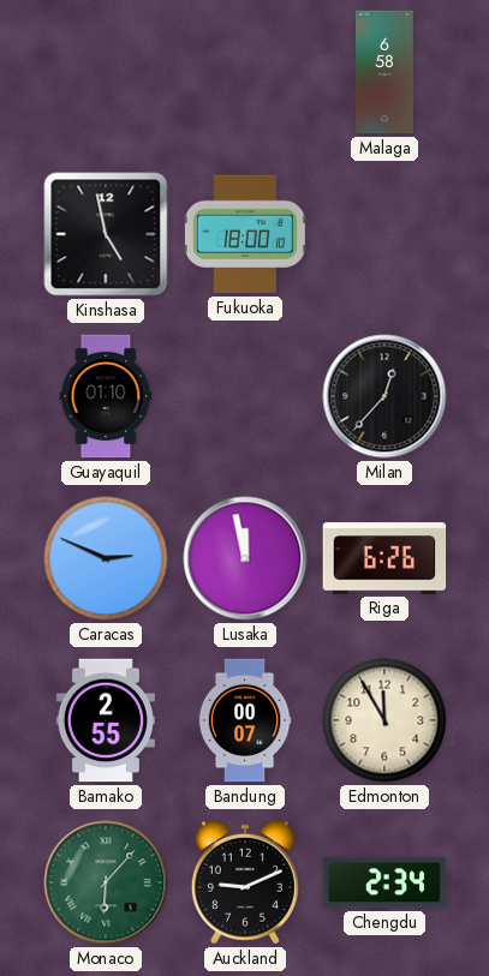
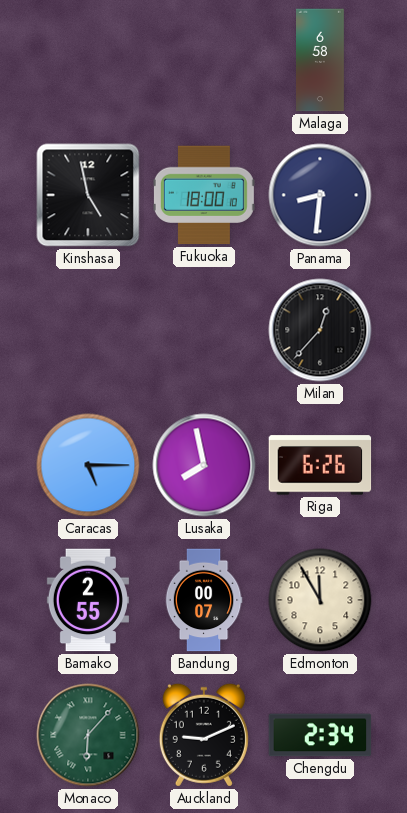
Panama: none -> 8:31
Guayaquil: 01:10 -> none
Caracas: 2:49 -> 5:15
Lusaka: 11:58 -> 7:58
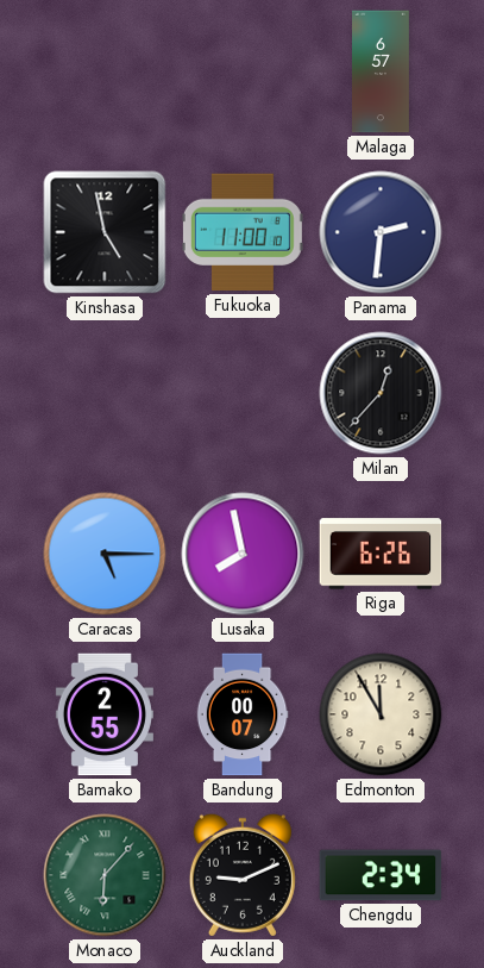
Malaga: 6:58 -> 6:57
Fukuoka: 18:00 -> 11:00
Panama: 8:31 -> 2:31
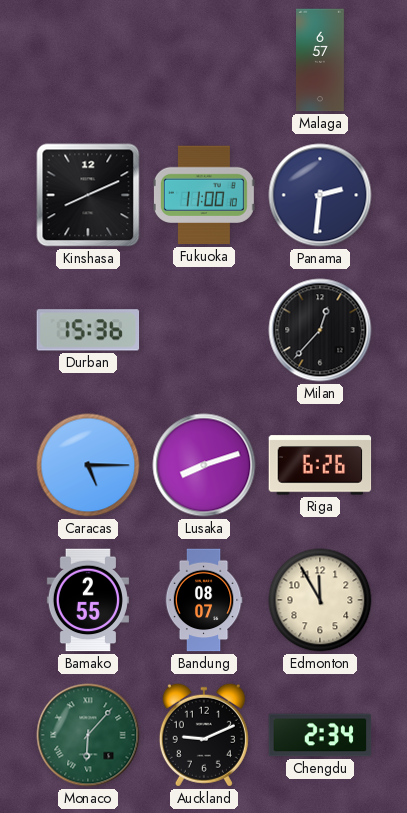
Kinshasa: 4:58 -> 8:11
Durban: none -> 15:36
Lusaka: 7:58 -> 8:12
Bandung: 00:07 -> 08:07
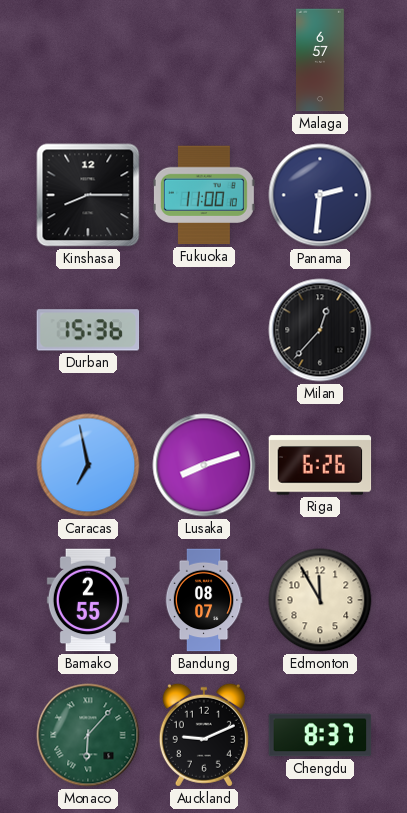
Kinshasa: 8:11 -> 8:15
Caracas: 5:15 -> 6:58
Chengdu: 2:34 -> 8:37
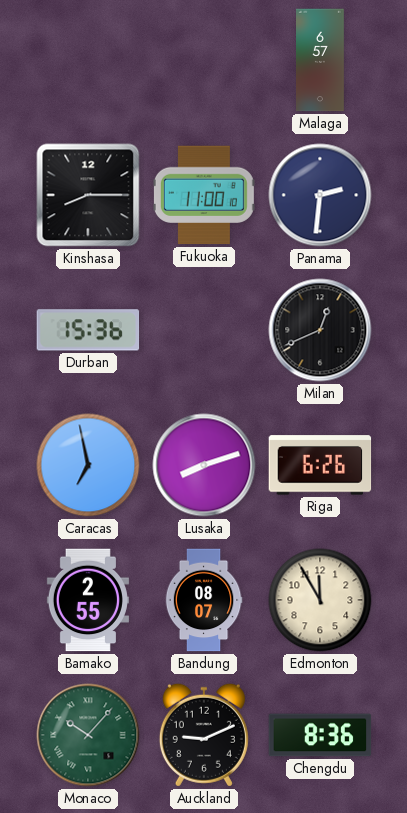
Milan: 12:37 -> 12:41
Monaco: 6:07 -> 10:07
Chengdu: 8:37 -> 8:36
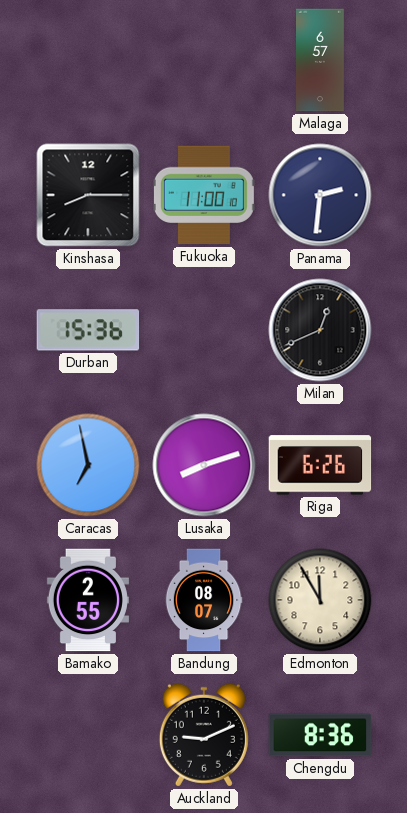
Monaco: 10:07 -> none
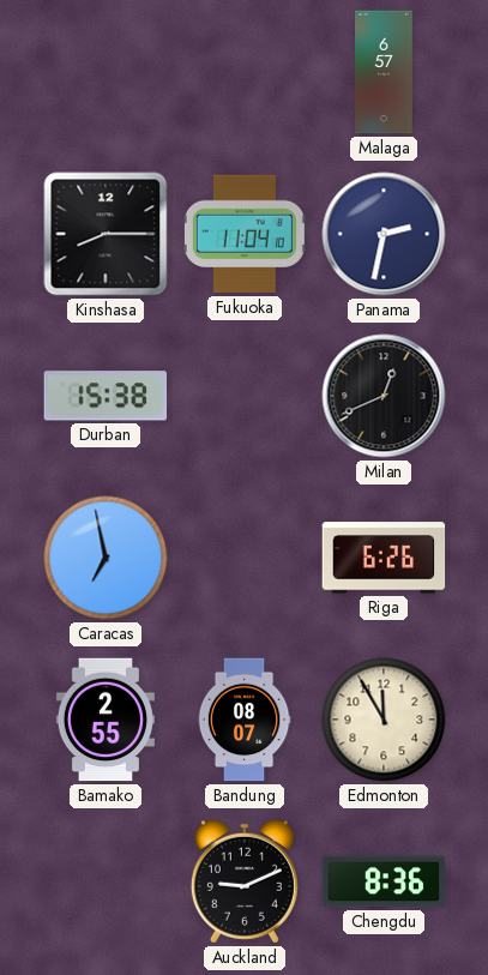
Fukuoka: 11:00 -> 11:04
Panama: 2:31 -> 2:32
Durban: 15:36 -> 15:38
Lusaka: 8:12 -> none
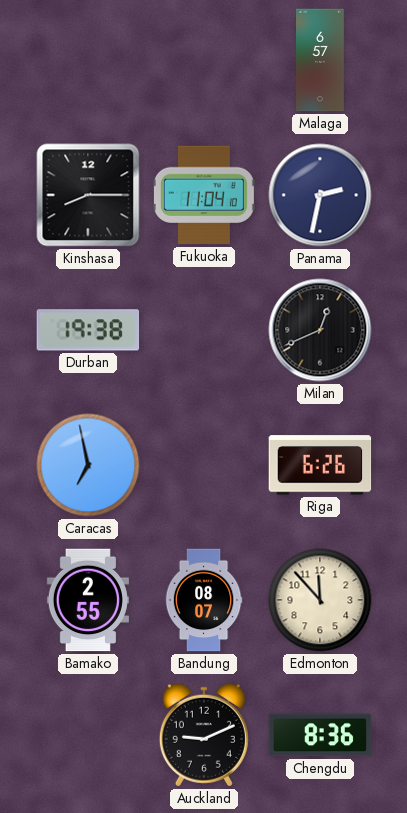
Durban: 15:38 -> 19:38
Edmonton: 11:55 -> 11:53
